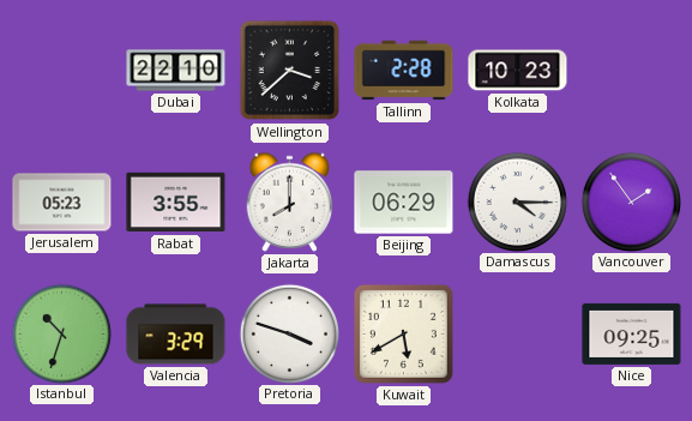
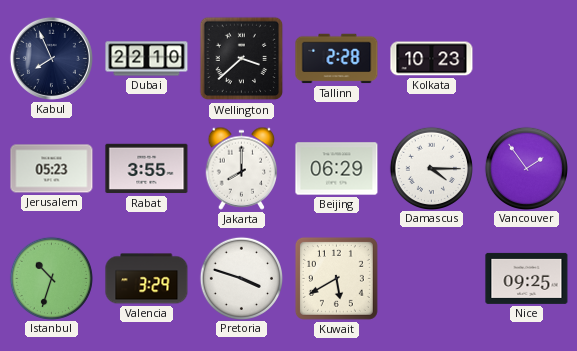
Kabul: none -> 7:56
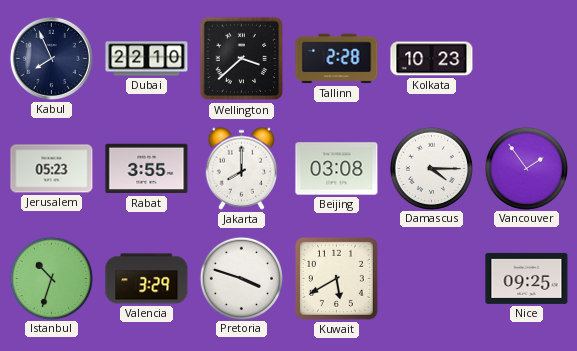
Beijing: 06:29 -> 03:08
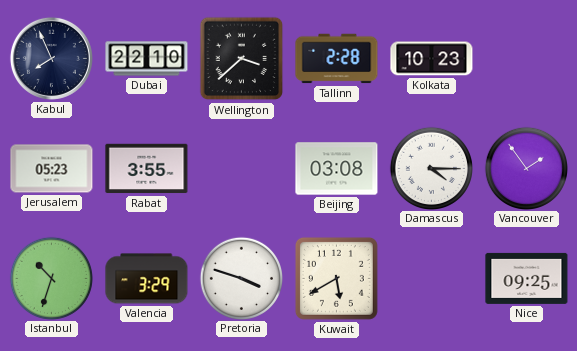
Jakarta: 8:00 -> none
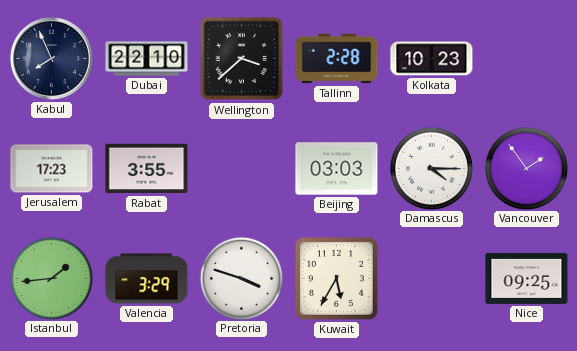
Jerusalem: 05:23 -> 17:23
Beijing: 03:08 -> 03:03
Istanbul: 10:33 -> 1:44
Kuwait: 5:40 -> 5:35
